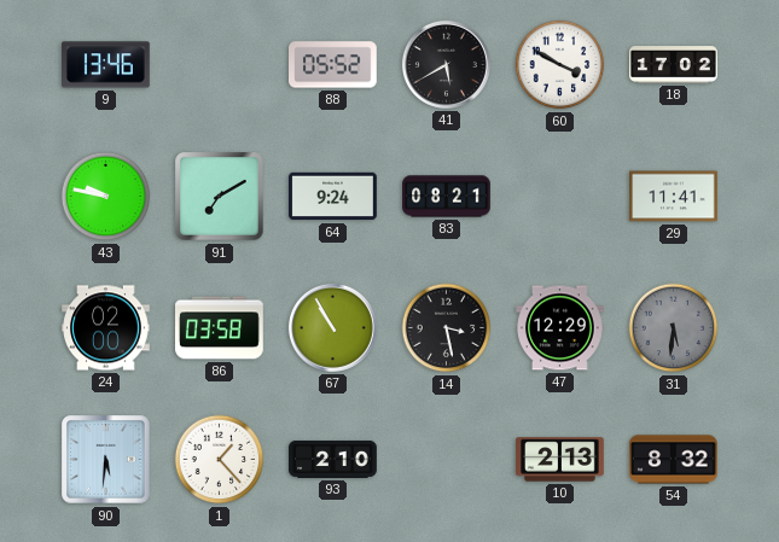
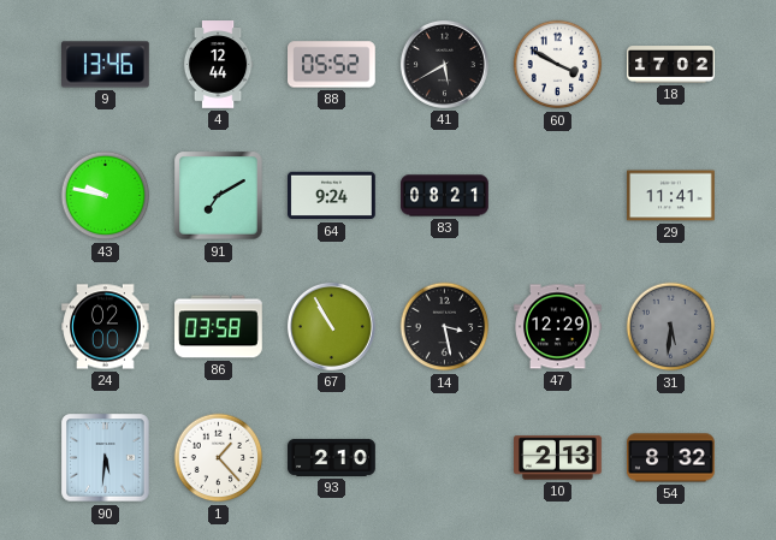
4: none -> 12:44
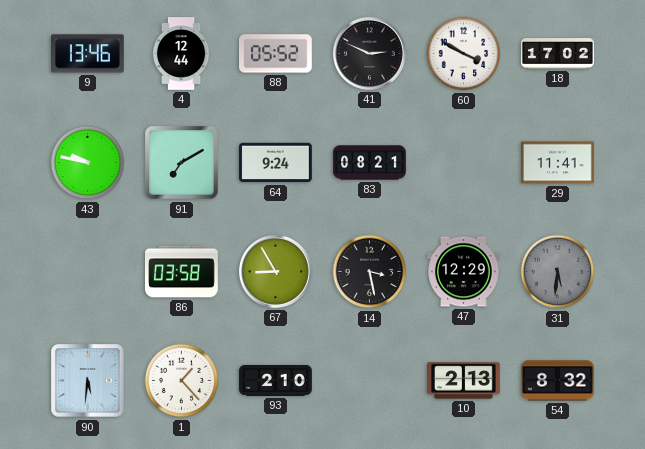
41: 5:40 -> 2:49
24: 02:00 -> none
67: 10:55 -> 8:55
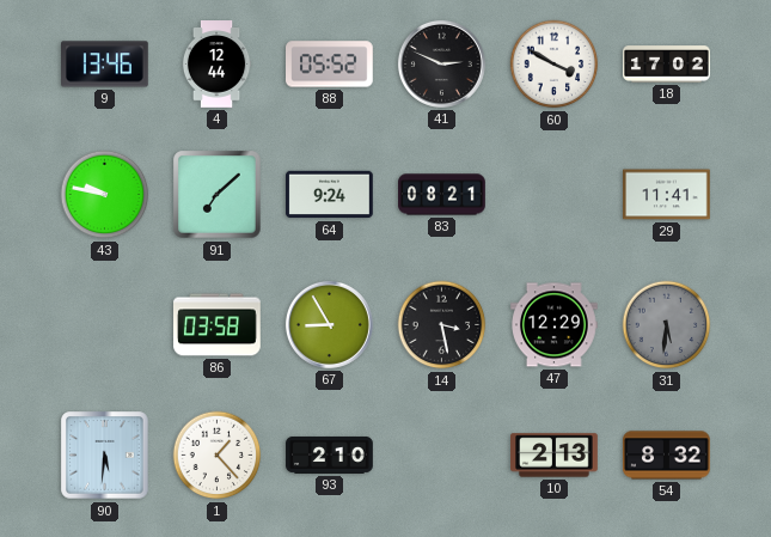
91: 7:10 -> 7:08
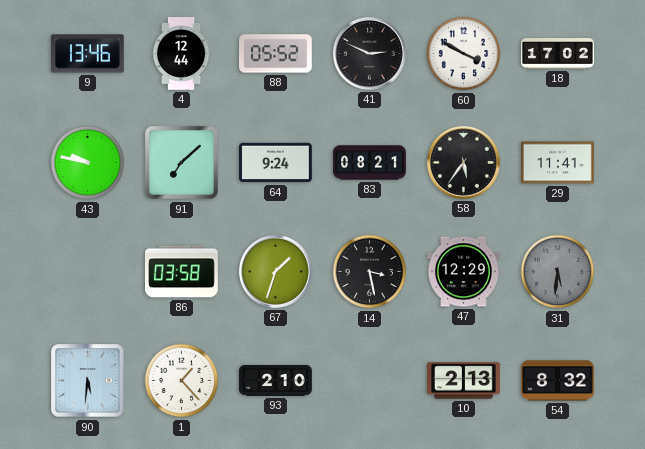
58: none -> 5:36
67: 8:55 -> 1:33
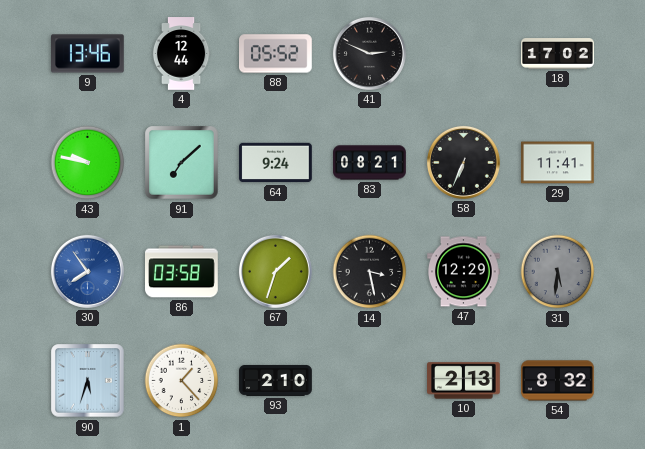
60: 3:50 -> none
58: 5:36 -> 6:34
30: none -> 7:54
90: 5:31 -> 5:33
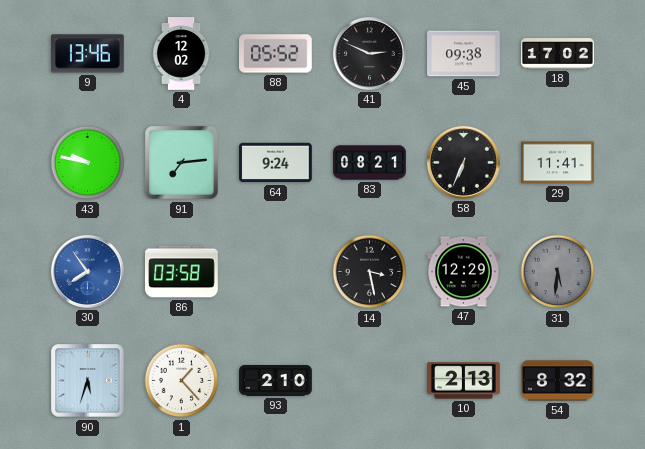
4: 12:44 -> 12:02
45: none -> 09:38
91: 7:08 -> 7:14
67: 1:33 -> none
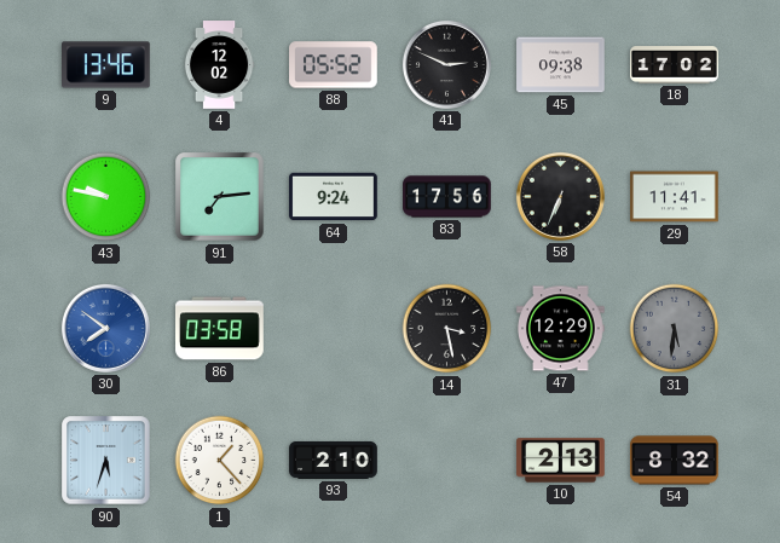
83: 08:21 -> 17:56
30: 7:54 -> 7:51
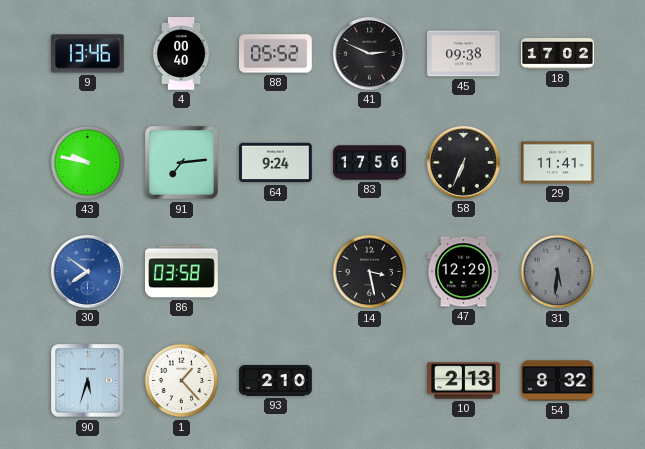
4: 12:02 -> 00:40
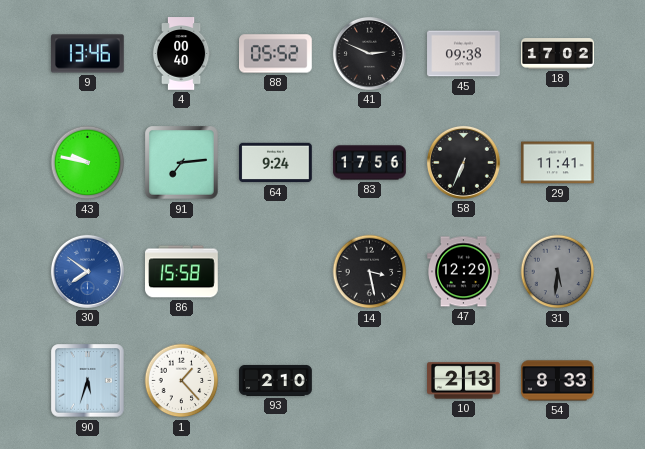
86: 03:58 -> 15:58
54: 8:32 -> 8:33
